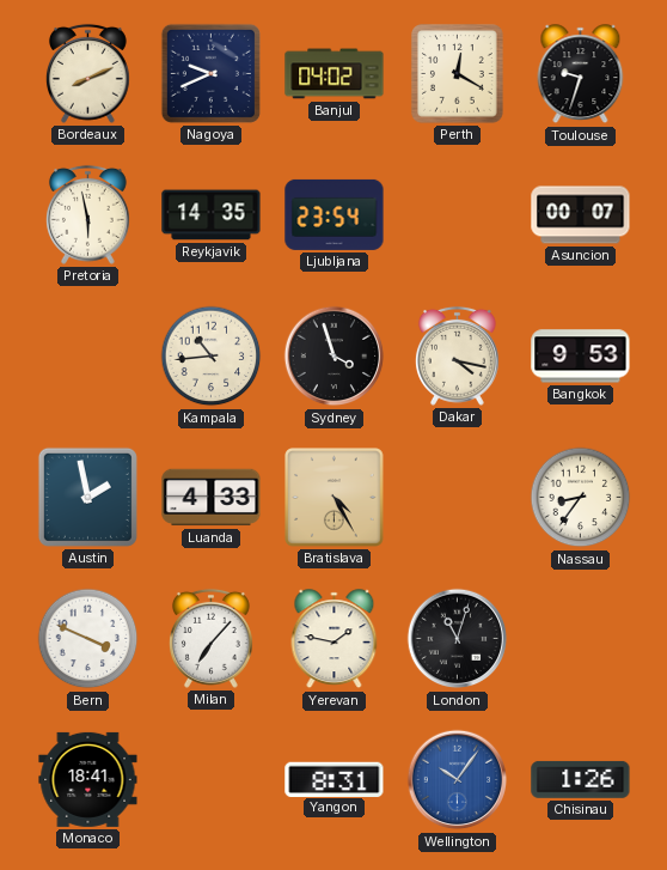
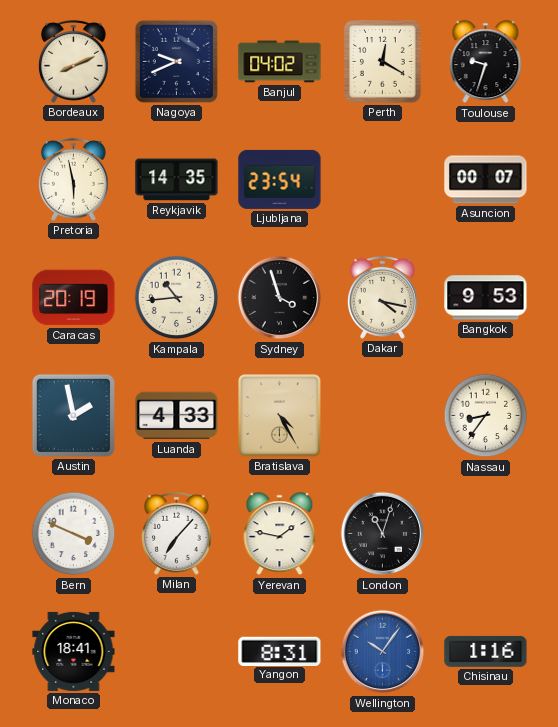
Caracas: none -> 20:19
Chisinau: 1:26 -> 1:16
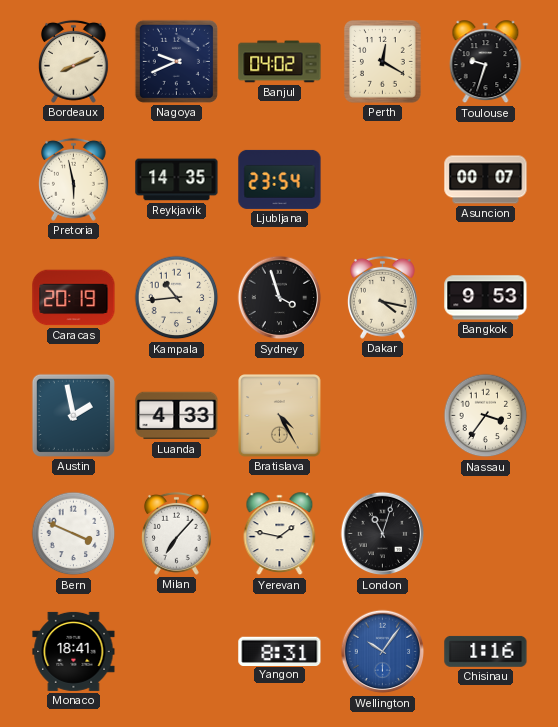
Nassau: 8:36 -> 3:36
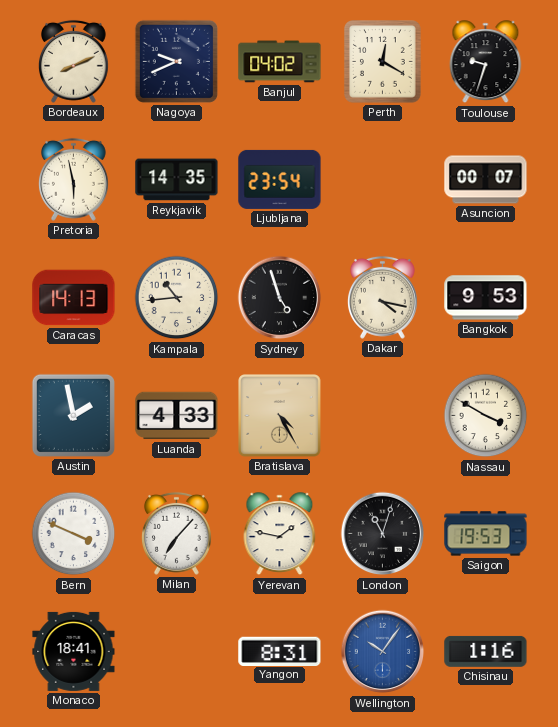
Caracas: 20:19 -> 14:13
Sydney: 3:57 -> 4:57
Nassau: 3:36 -> 3:50
Saigon: none -> 19:53
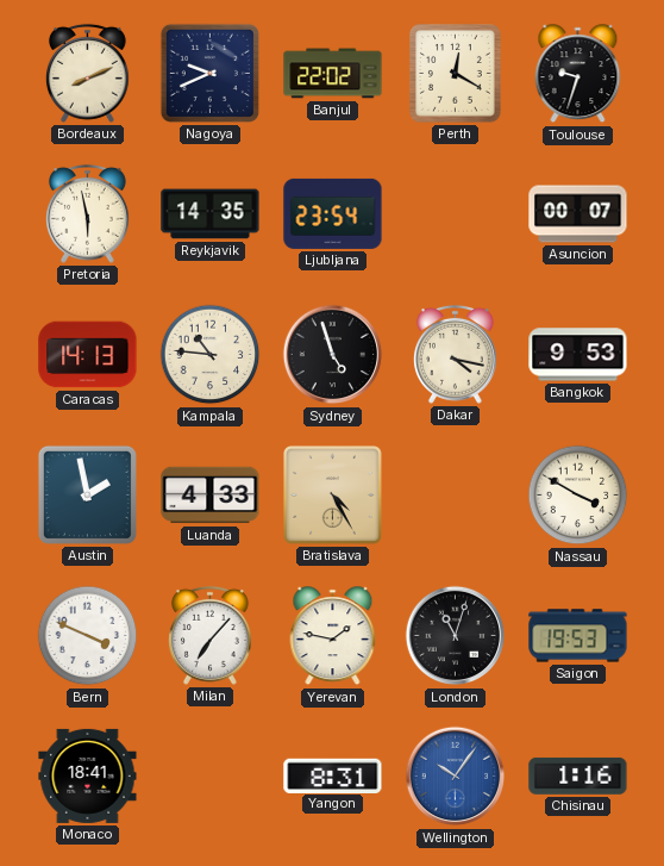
Banjul: 04:02 -> 22:02
Kampala: 10:44 -> 10:46
